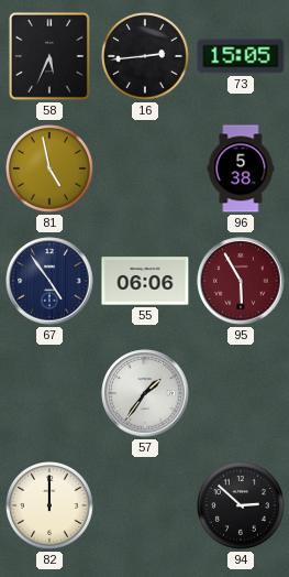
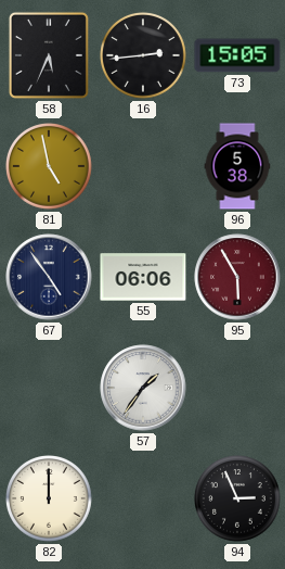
94: 2:52 -> 2:56
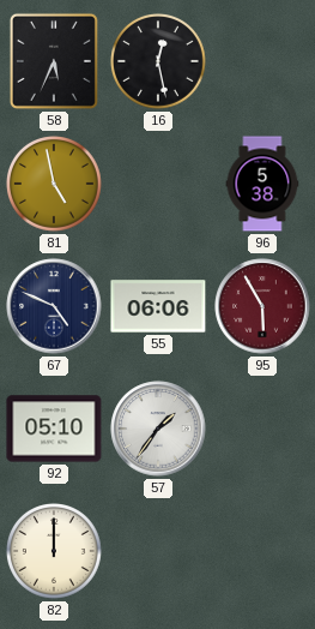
16: 2:44 -> 12:28
73: 15:05 -> none
67: 4:54 -> 4:49
92: none -> 05:10
94: 2:56 -> none
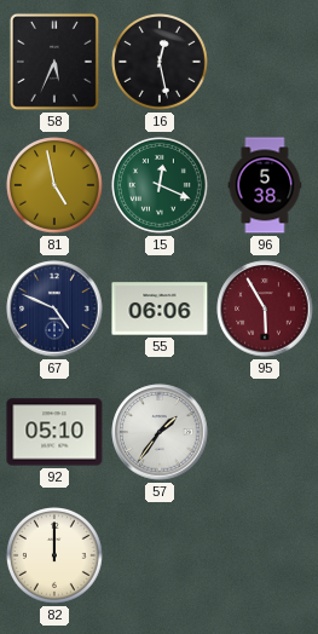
15: none -> 12:19
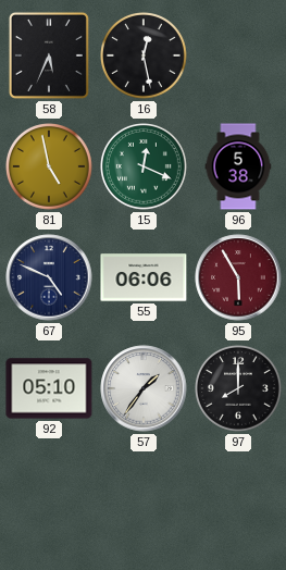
97: none -> 8:00
82: 12:00 -> none
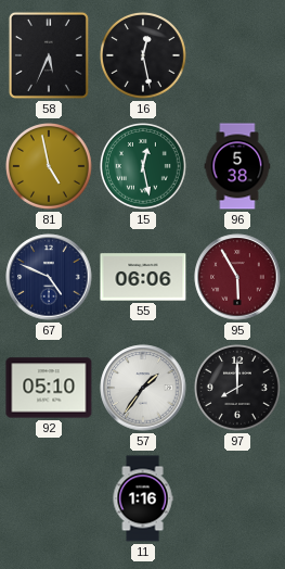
15: 12:19 -> 12:28
11: none -> 1:16
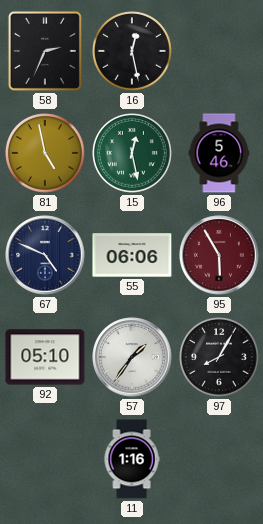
58: 5:34 -> 2:34
96: 5:38 -> 5:46
97: 8:00 -> 8:05
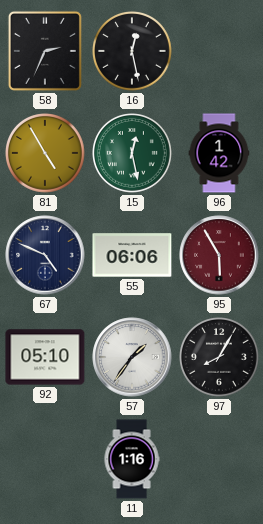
81: 4:58 -> 4:55
96: 5:46 -> 1:42
